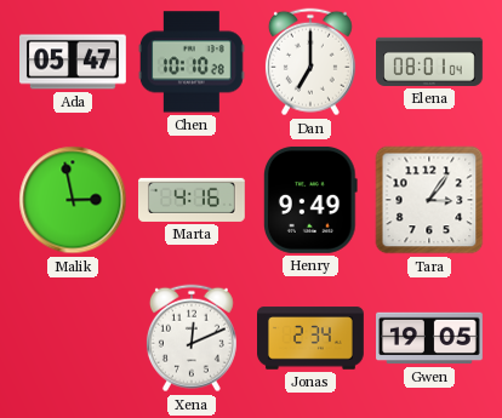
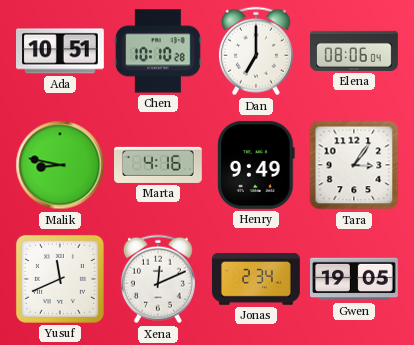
Ada: 05:47 -> 10:51
Elena: 08:01 -> 08:06
Malik: 2:58 -> 8:47
Yusuf: none -> 11:41
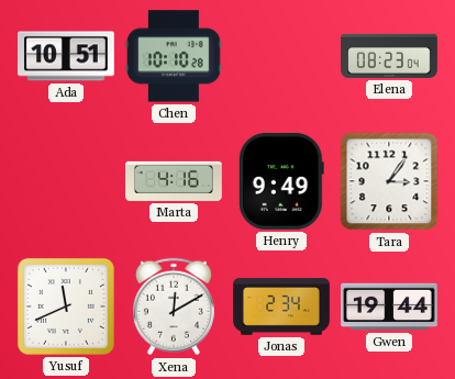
Dan: 7:00 -> none
Elena: 08:06 -> 08:23
Malik: 8:47 -> none
Xena: 12:11 -> 12:10
Gwen: 19:05 -> 19:44
